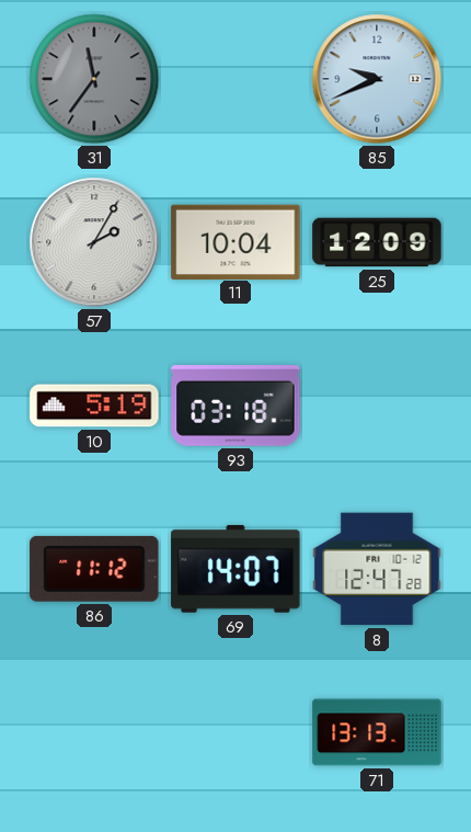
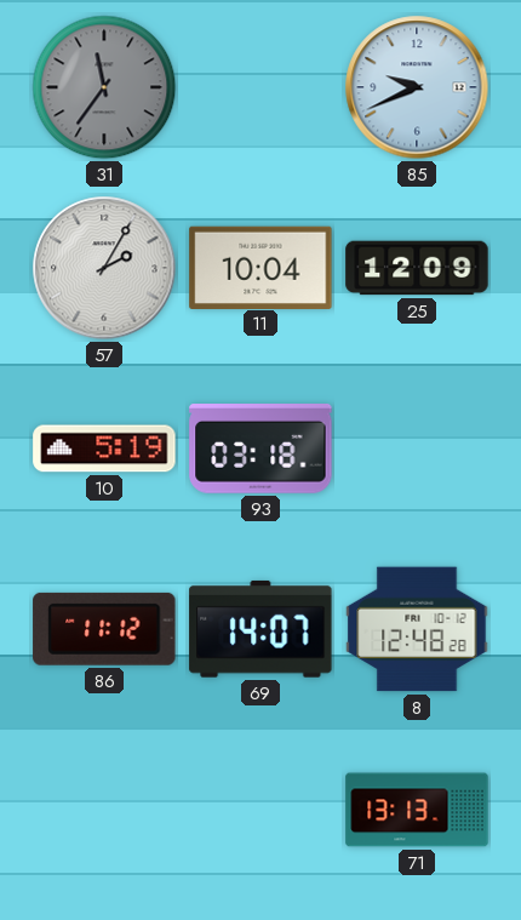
8: 12:47 -> 12:48
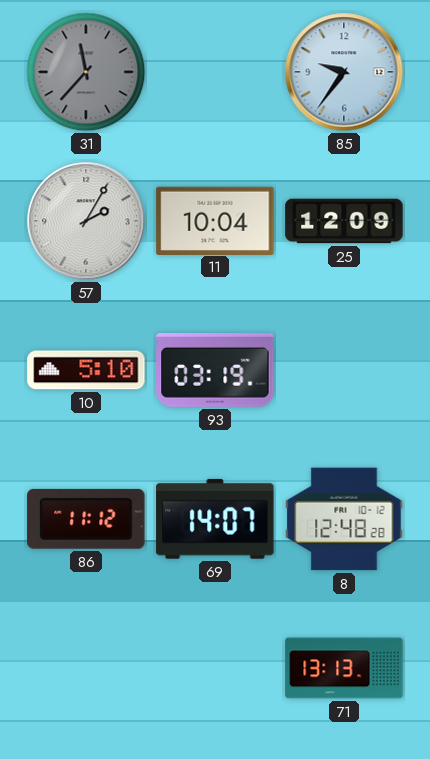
31: 11:36 -> 11:37
85: 9:41 -> 9:36
10: 5:19 -> 5:10
93: 03:18 -> 03:19
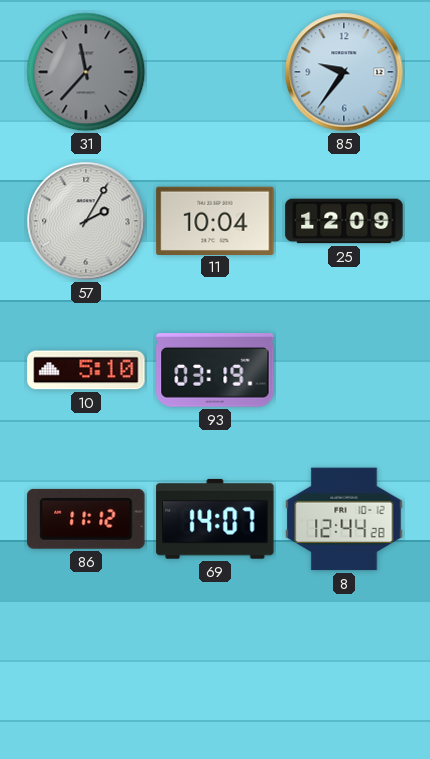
8: 12:48 -> 12:44
71: 13:13 -> none
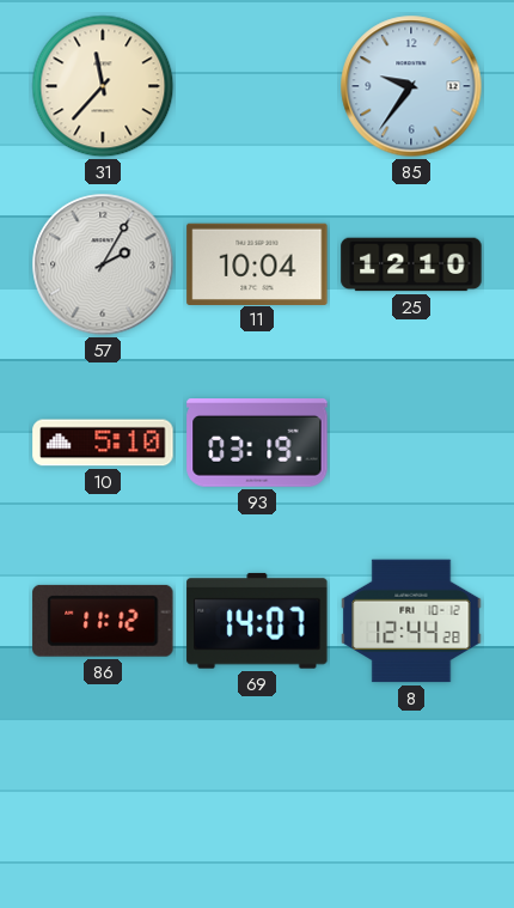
31 dial: grey -> cream
25: 12:09 -> 12:10
